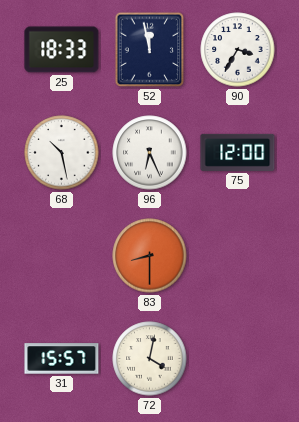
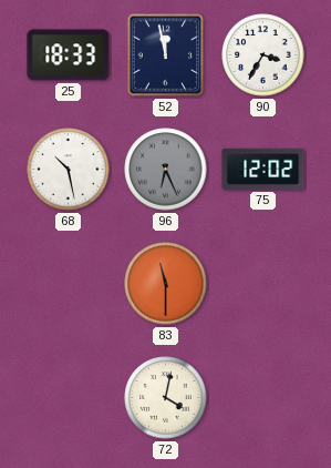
96 dial: white -> grey
75: 12:00 -> 12:02
83: 8:30 -> 11:30
31: 15:57 -> none
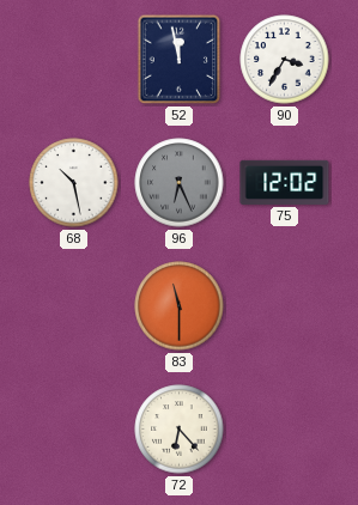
25: 18:33 -> none
72: 4:02 -> 6:23
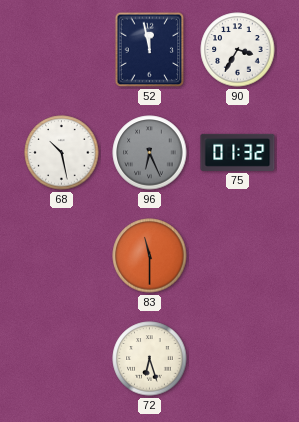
75: 12:02 -> 01:32
72: 6:23 -> 6:27
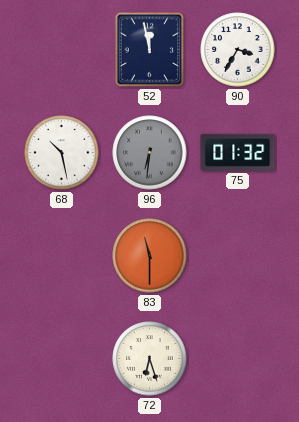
96: 6:26 -> 6:31
